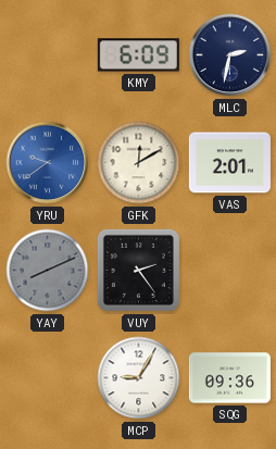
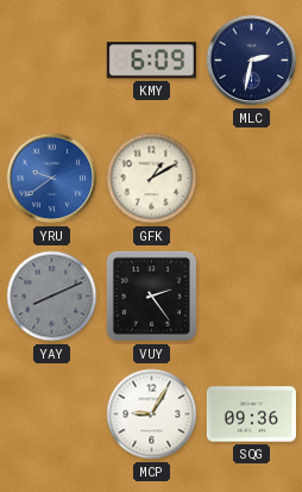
GFK: 12:10 -> 1:10
VAS: 2:01 -> none
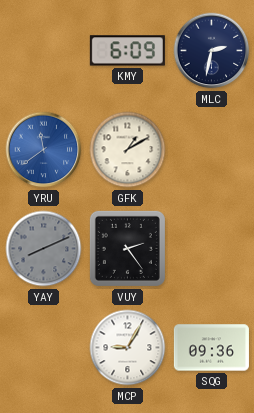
YRU: 9:39 -> 11:39
